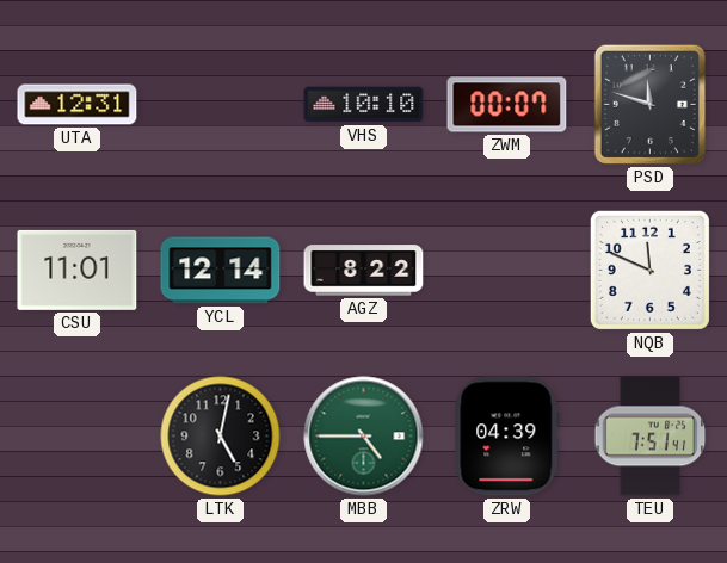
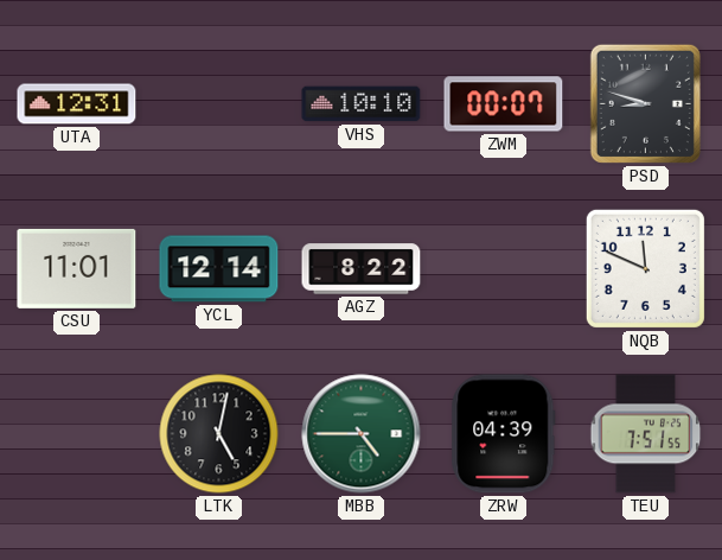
PSD: 11:48 -> 8:48
TEU: 7:51:41 -> 7:51:55
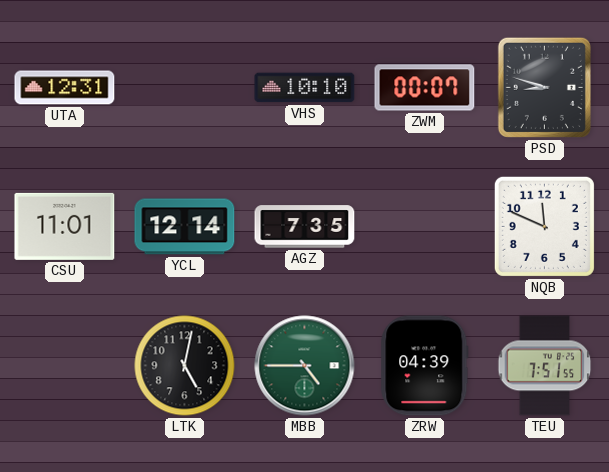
AGZ: 8:22 -> 7:35
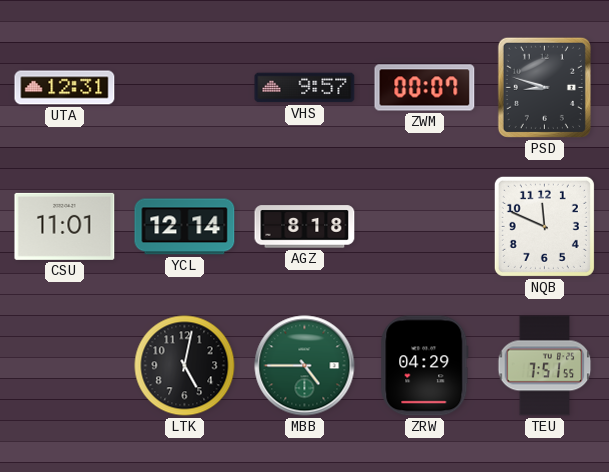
VHS: 10:10 -> 9:57
AGZ: 7:35 -> 8:18
ZRW: 04:39 -> 04:29
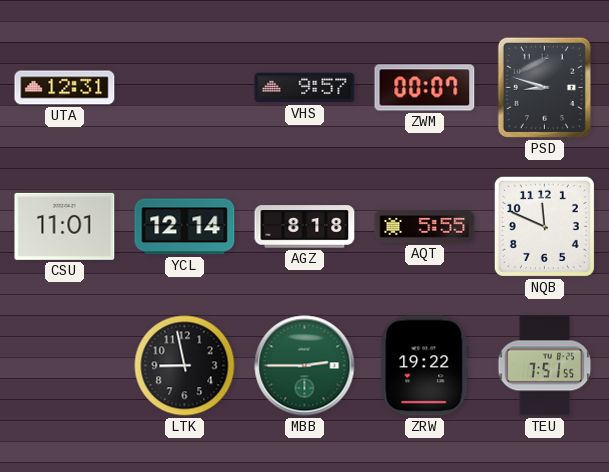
AQT: none -> 5:55
LTK: 5:02 -> 8:58
MBB: 4:45 -> 2:45
ZRW: 04:29 -> 19:22
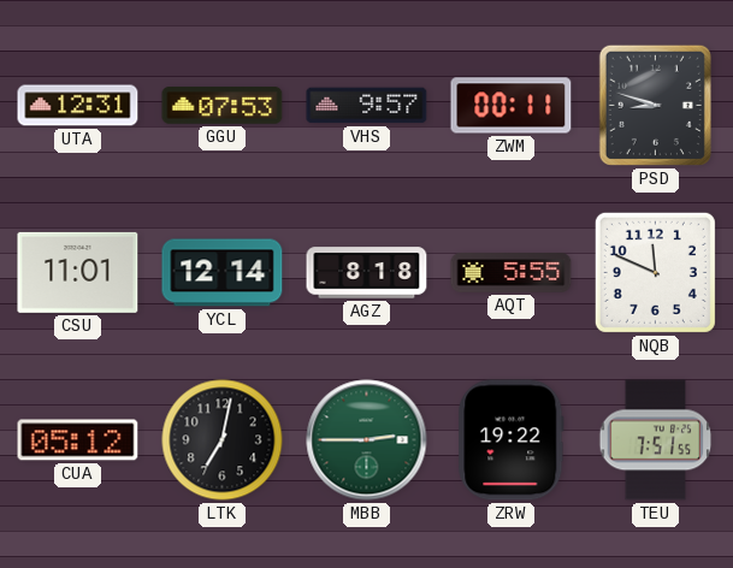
GGU: none -> 07:53
ZWM: 00:07 -> 00:11
CUA: none -> 05:12
LTK: 8:58 -> 7:02
